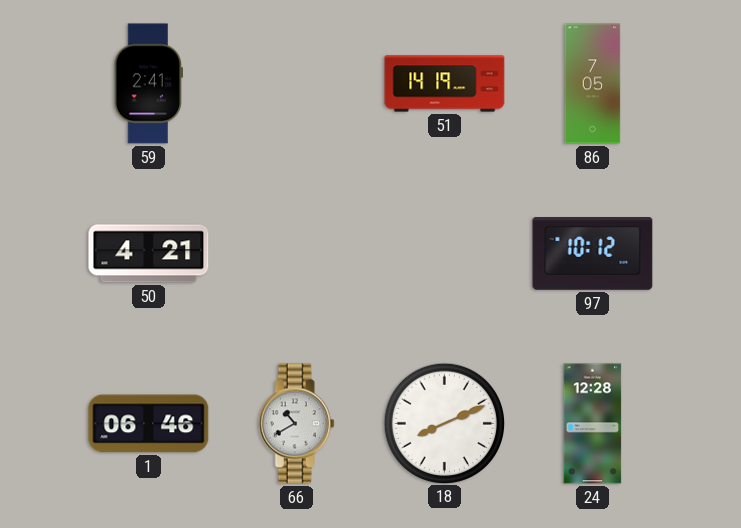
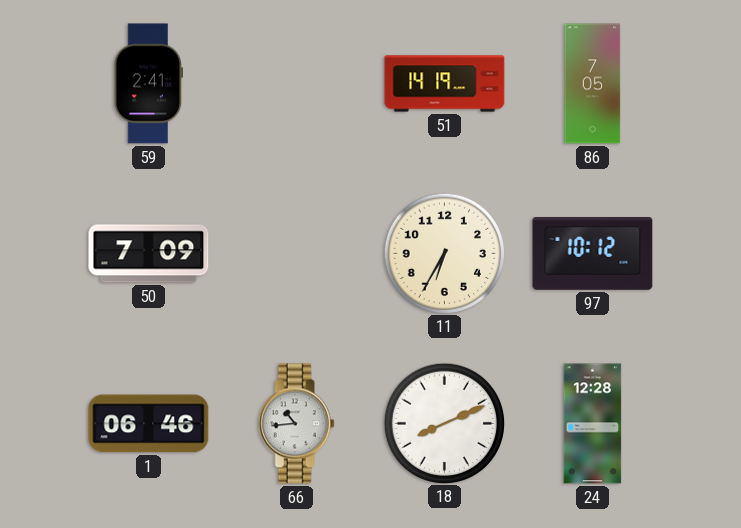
50: 4:21 -> 7:09
11: none -> 6:35
66: 10:40 -> 10:44
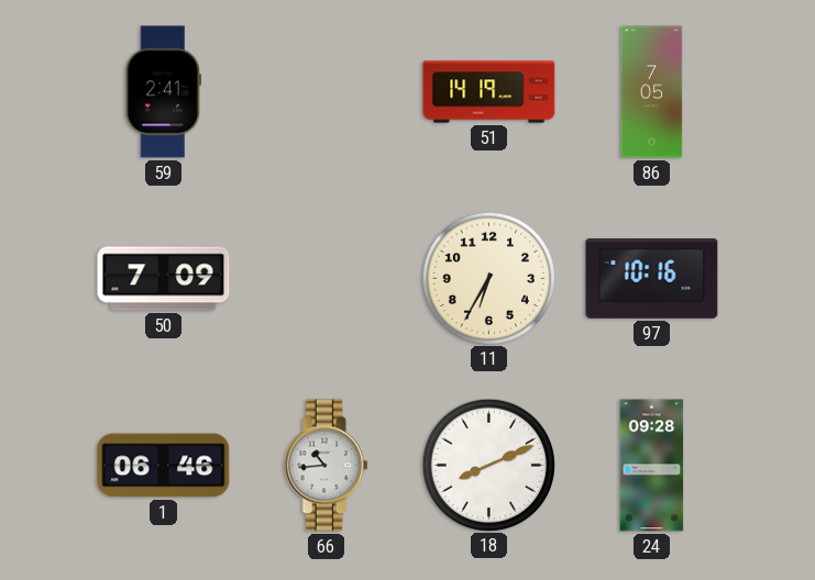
97: 10:12 -> 10:16
24: 12:28 -> 09:28
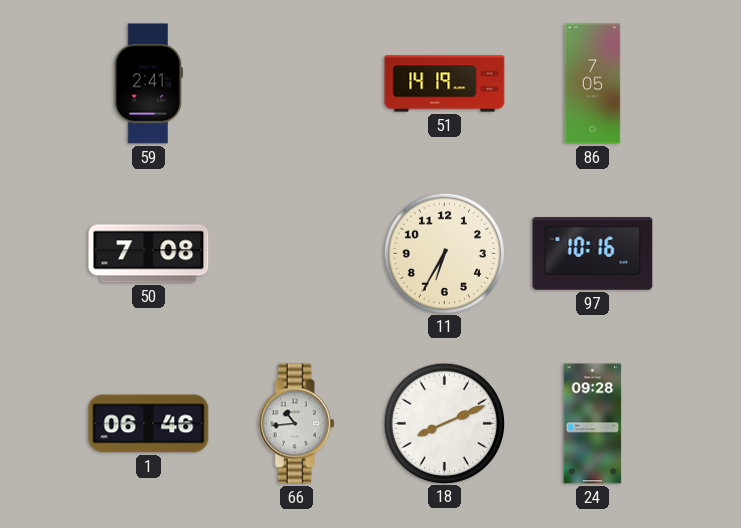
50: 7:09 -> 7:08
